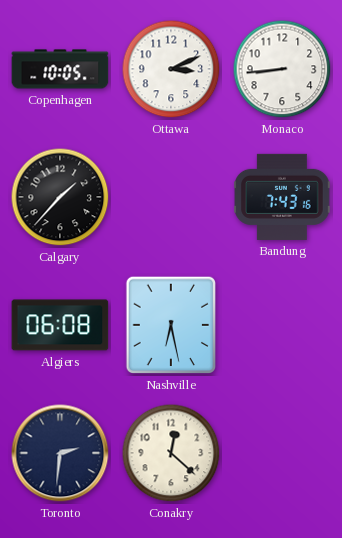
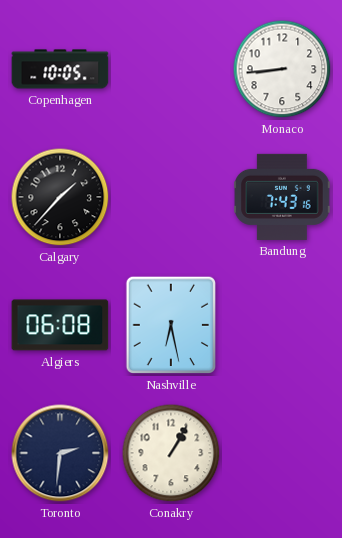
Ottawa: 3:11 -> none
Conakry: 12:22 -> 1:05
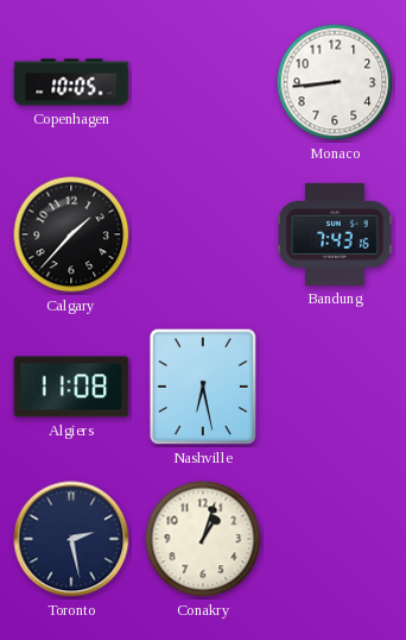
Algiers: 06:08 -> 11:08
Toronto: 2:31 -> 2:28
Conakry: 1:05 -> 1:03
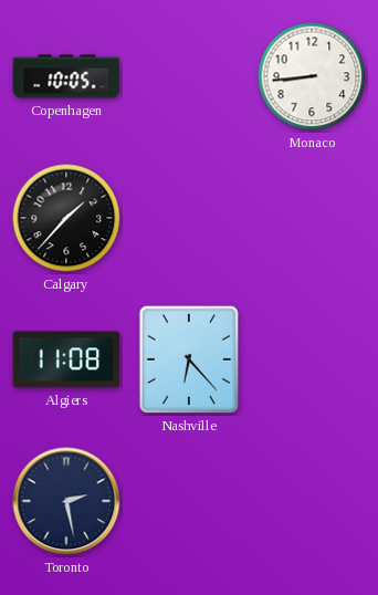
Bandung: 7:43 -> none
Nashville: 6:28 -> 6:23
Conakry: 1:03 -> none
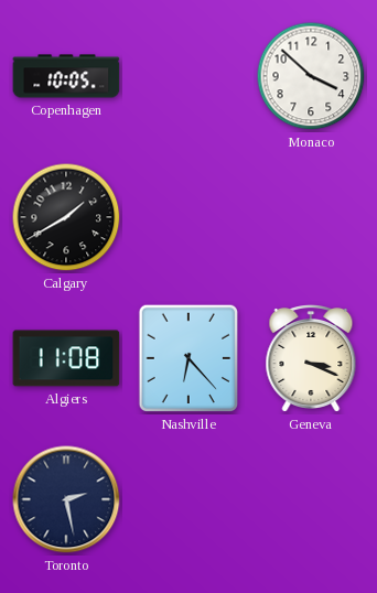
Monaco: 8:44 -> 3:52
Calgary: 1:37 -> 1:40
Geneva: none -> 3:19
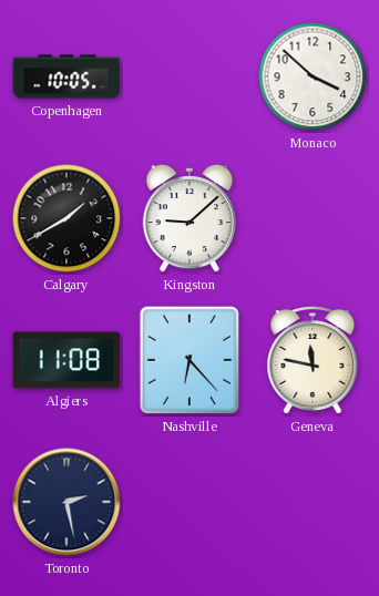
Kingston: none -> 9:08
Geneva: 3:19 -> 11:47
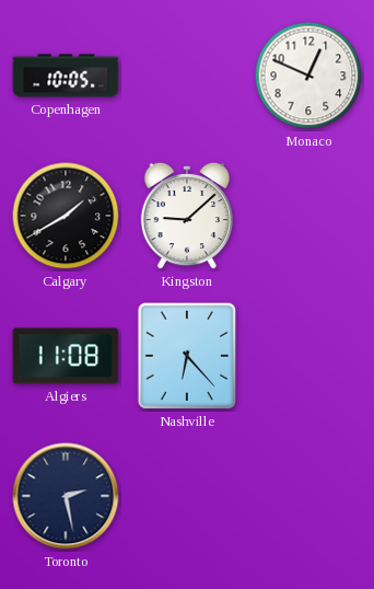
Monaco: 3:52 -> 12:49
Geneva: 11:47 -> none
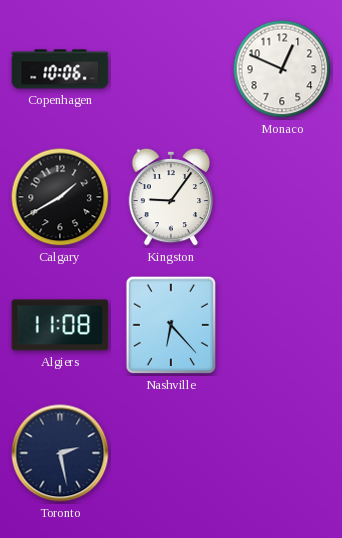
Copenhagen: 10:05 -> 10:06
Kingston: 9:08 -> 9:06
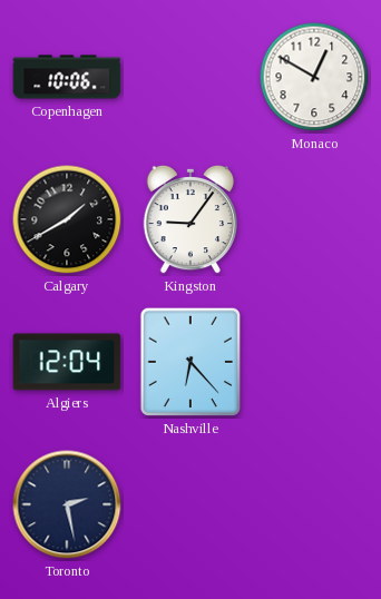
Monaco: 12:49 -> 12:50
Algiers: 11:08 -> 12:04
